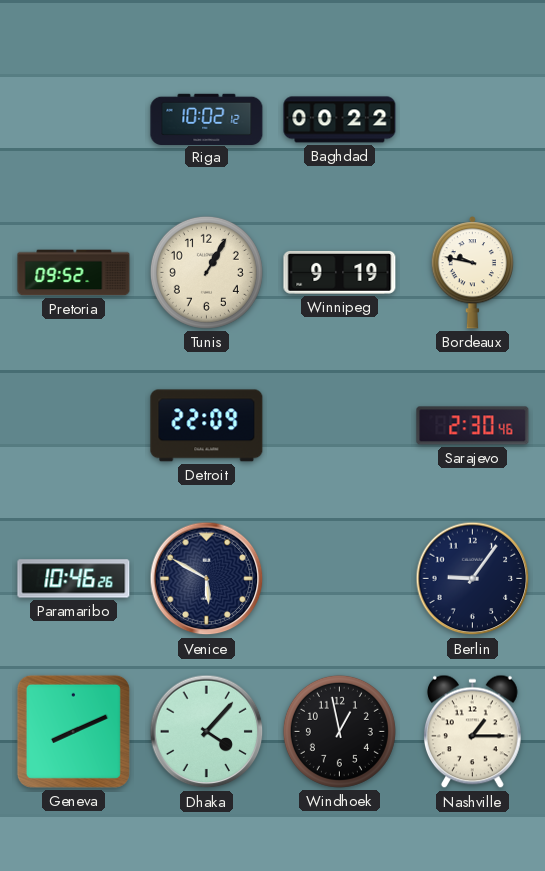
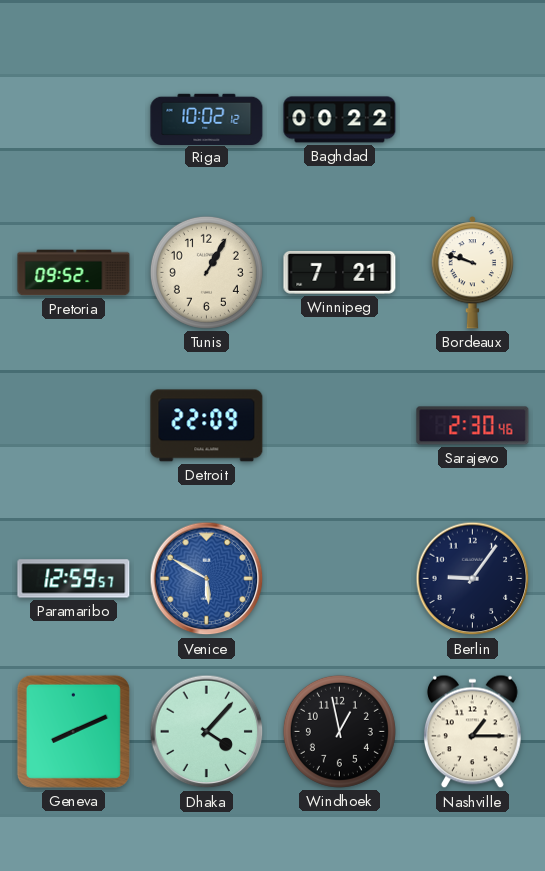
Winnipeg: 9:19 -> 7:21
Bordeaux: 9:47 -> 9:48
Paramaribo: 10:46 -> 12:59
Venice dial: navy -> blue
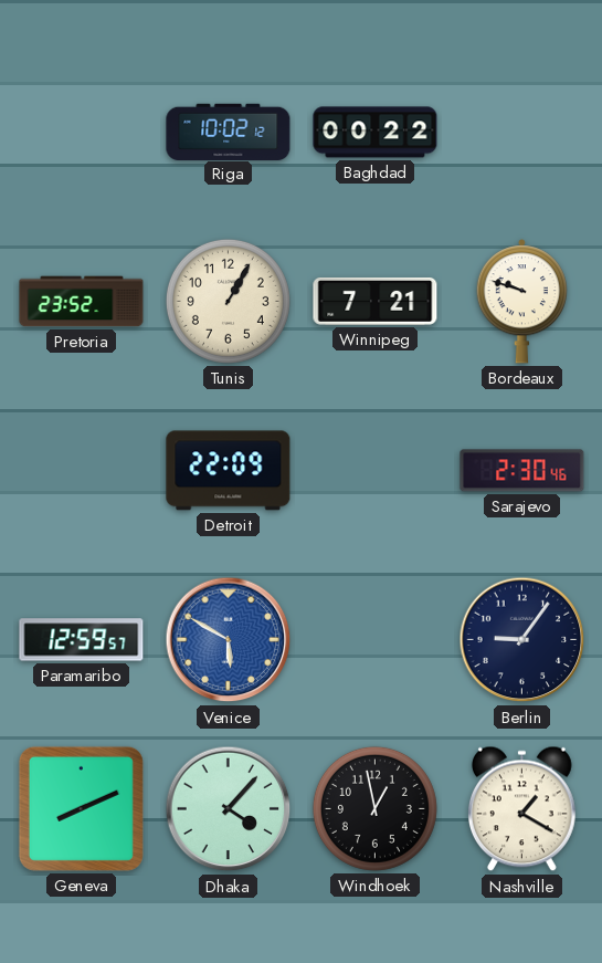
Pretoria: 09:52 -> 23:52
Nashville: 1:15 -> 1:20
